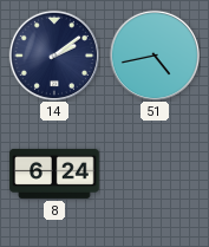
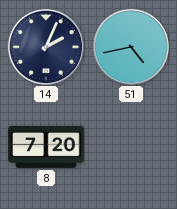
14: 2:09 -> 2:04
8: 6:24 -> 7:20
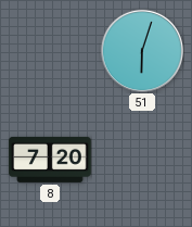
14: 2:04 -> none
51: 4:43 -> 6:03
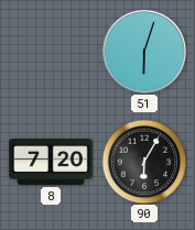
90: none -> 6:05
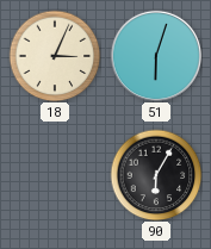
18: none -> 3:04
8: 7:20 -> none
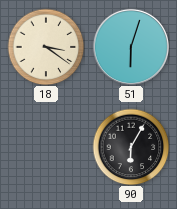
18: 3:04 -> 3:21
